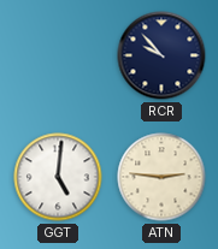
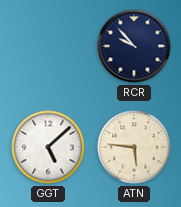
GGT: 5:01 -> 5:08
ATN: 2:46 -> 5:46
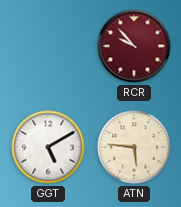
RCR dial: navy -> burgundy
GGT: 5:08 -> 5:10
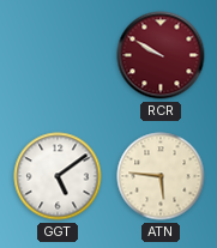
RCR: 9:53 -> 9:50
GGT: 5:10 -> 5:09
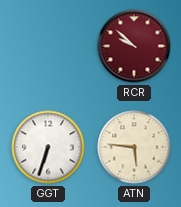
RCR: 9:50 -> 9:52
GGT: 5:09 -> 6:33
